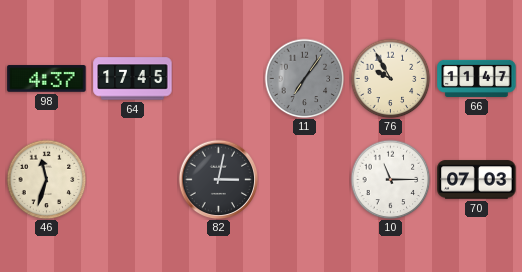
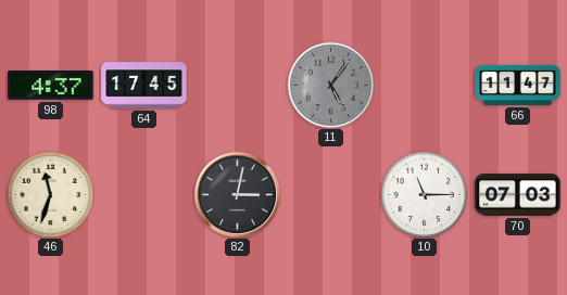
11: 7:06 -> 5:06
76: 9:55 -> none
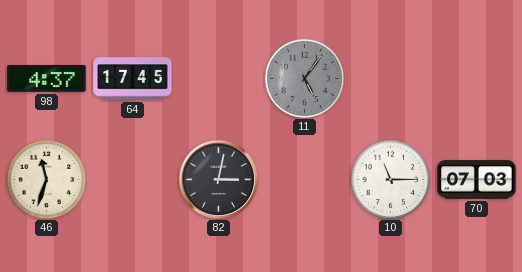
66: 11:47 -> none
